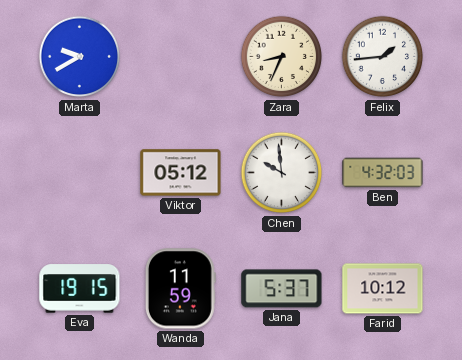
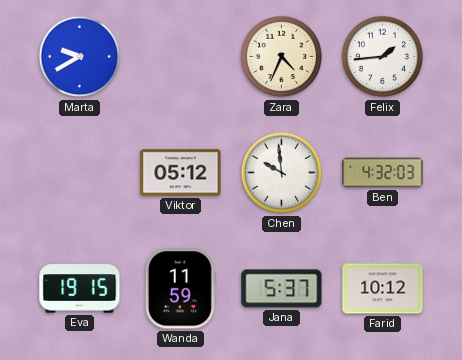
Zara: 8:34 -> 4:34
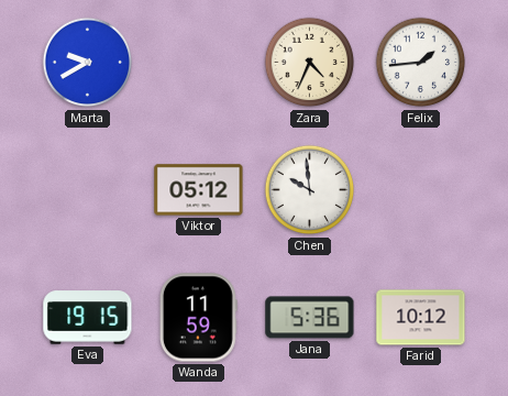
Ben: 4:32 -> none
Jana: 5:37 -> 5:36
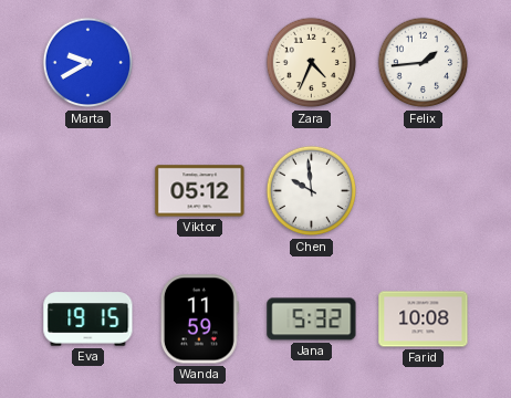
Jana: 5:36 -> 5:32
Farid: 10:12 -> 10:08
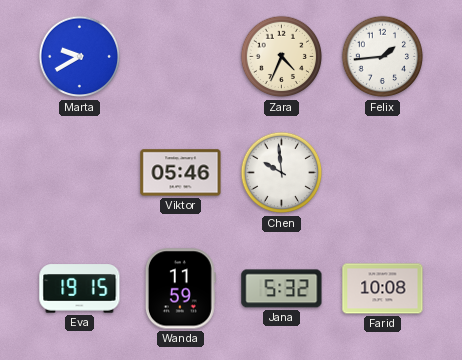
Viktor: 05:12 -> 05:46
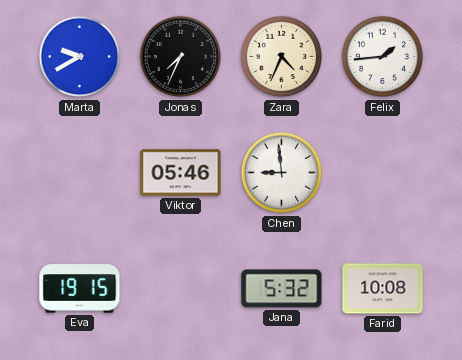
Jonas: none -> 7:34
Chen: 9:59 -> 8:59
Wanda: 11:59 -> none
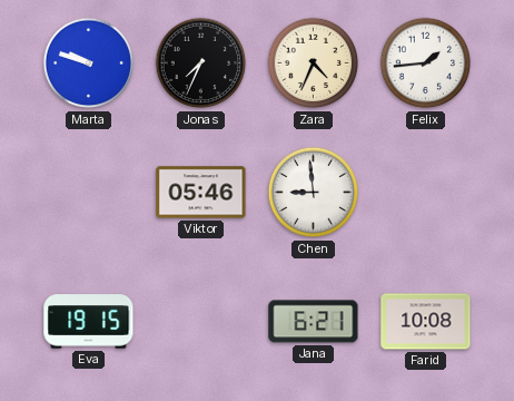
Marta: 9:40 -> 9:48
Jana: 5:32 -> 6:21
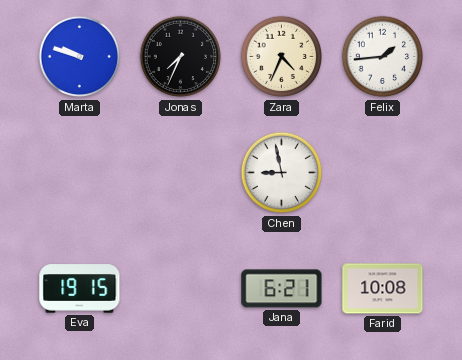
Viktor: 05:46 -> none
Chen: 8:59 -> 8:58
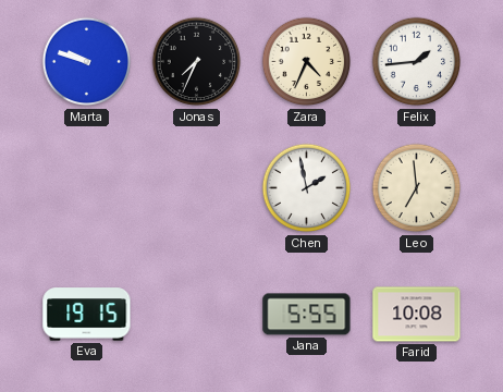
Chen: 8:58 -> 1:58
Leo: none -> 6:59
Jana: 6:21 -> 5:55
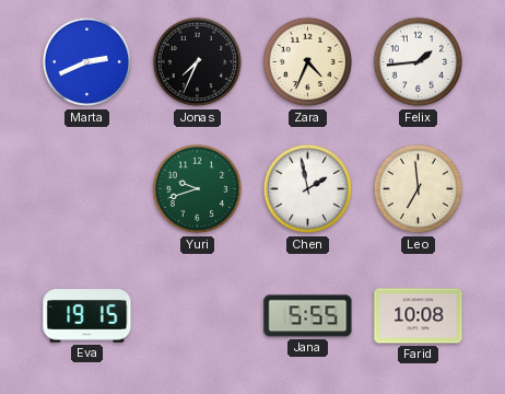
Marta: 9:48 -> 2:41
Yuri: none -> 9:42
